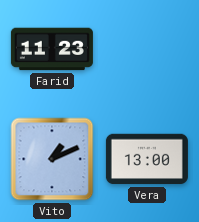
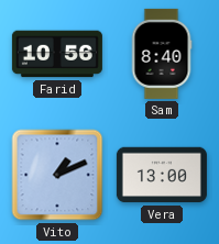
Farid: 11:23 -> 10:56
Sam: none -> 8:40
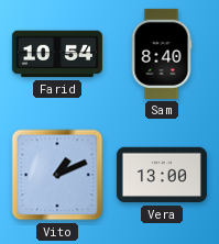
Farid: 10:56 -> 10:54
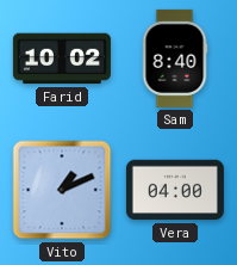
Farid: 10:54 -> 10:02
Vera: 13:00 -> 04:00
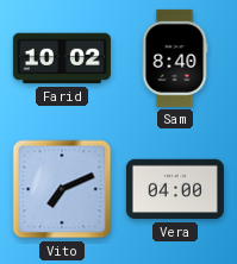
Vito: 1:11 -> 7:11
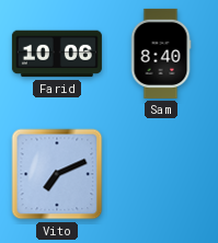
Farid: 10:02 -> 10:06
Vera: 04:00 -> none
